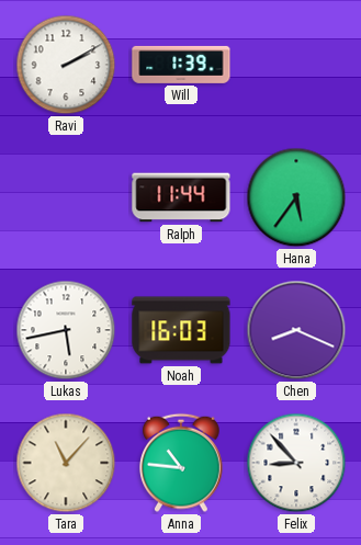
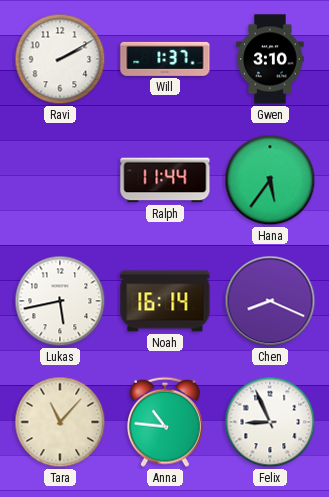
Will: 1:39 -> 1:37
Gwen: none -> 3:10
Noah: 16:03 -> 16:14
Felix: 8:53 -> 8:56
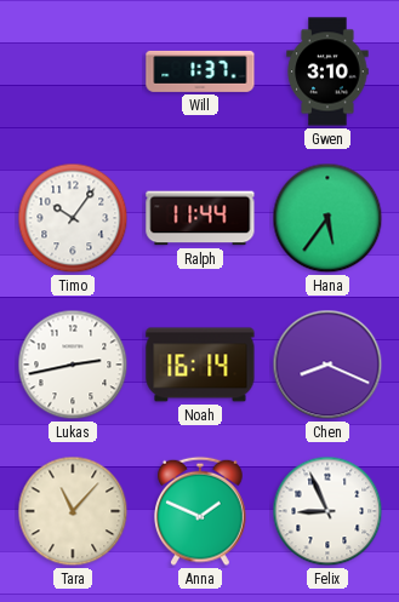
Ravi: 2:10 -> none
Timo: none -> 10:06
Lukas: 5:43 -> 2:43
Anna: 10:46 -> 1:49
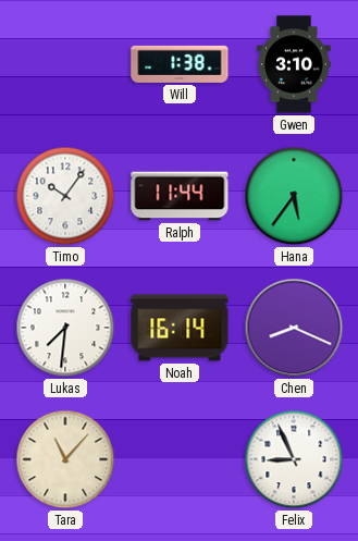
Will: 1:37 -> 1:38
Lukas: 2:43 -> 7:31
Anna: 1:49 -> none
